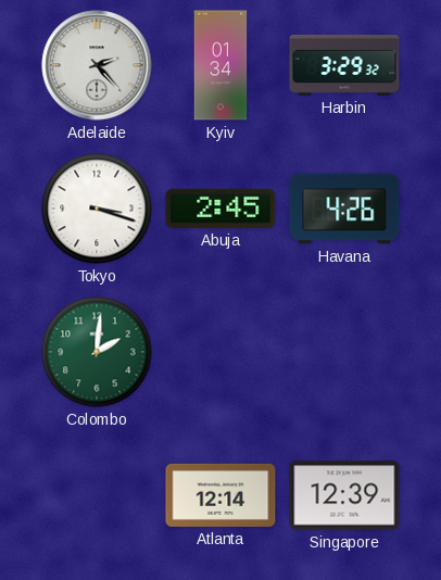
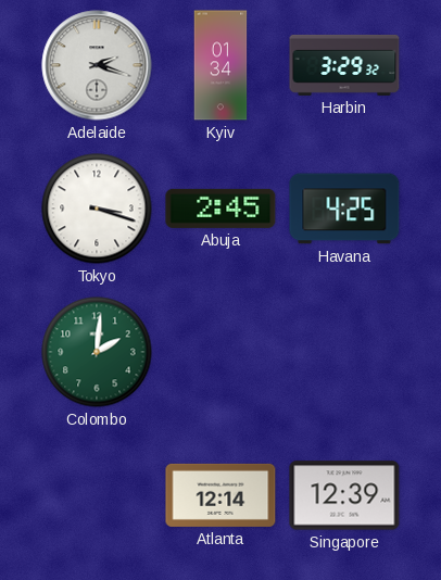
Adelaide: 2:23 -> 2:18
Havana: 4:26 -> 4:25
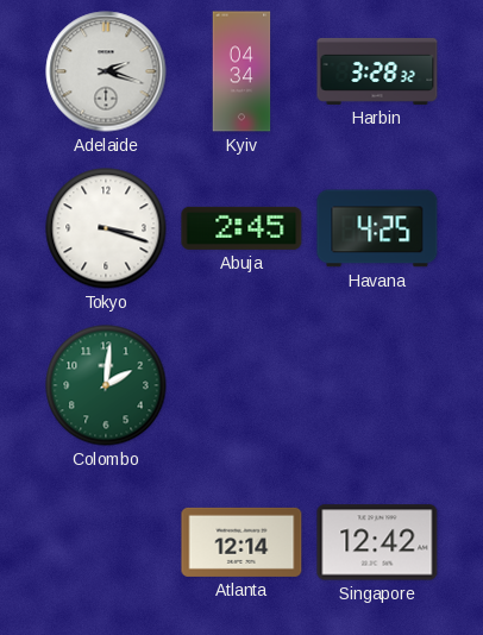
Kyiv: 01:34 -> 04:34
Harbin: 3:29 -> 3:28
Singapore: 12:39 -> 12:42
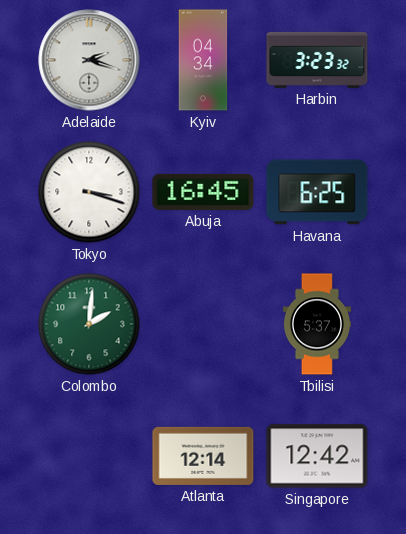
Harbin: 3:28 -> 3:23
Abuja: 2:45 -> 16:45
Havana: 4:25 -> 6:25
Tbilisi: none -> 5:37
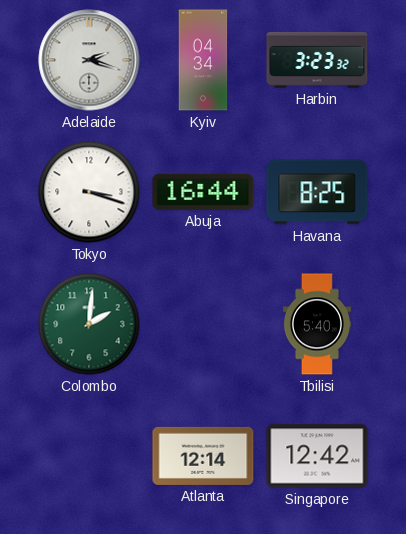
Abuja: 16:45 -> 16:44
Havana: 6:25 -> 8:25
Tbilisi: 5:37 -> 5:40
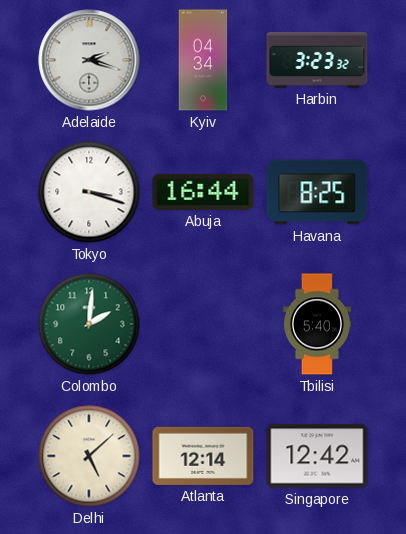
Delhi: none -> 5:08
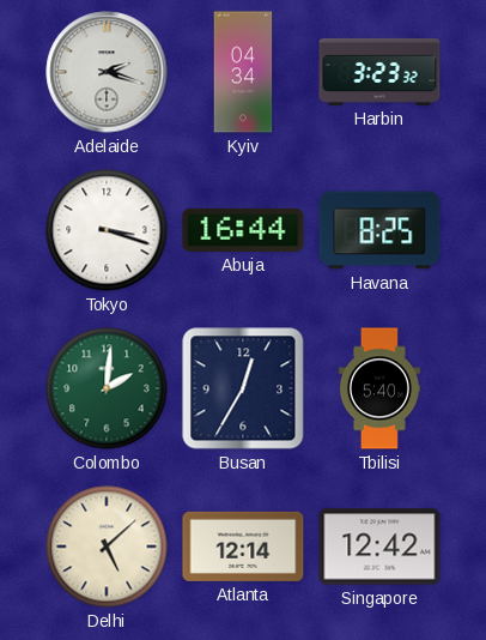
Busan: none -> 12:35
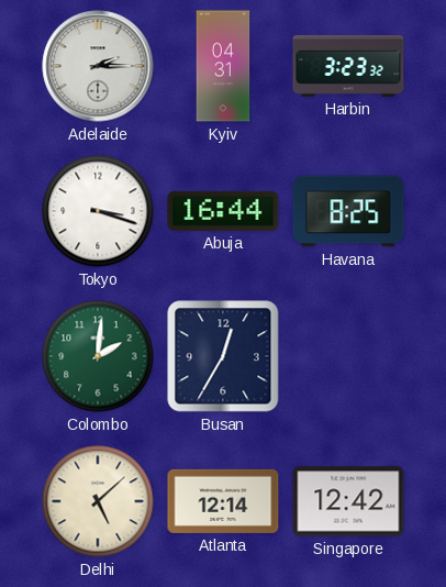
Adelaide: 2:18 -> 2:15
Kyiv: 04:34 -> 04:31
Tbilisi: 5:40 -> none
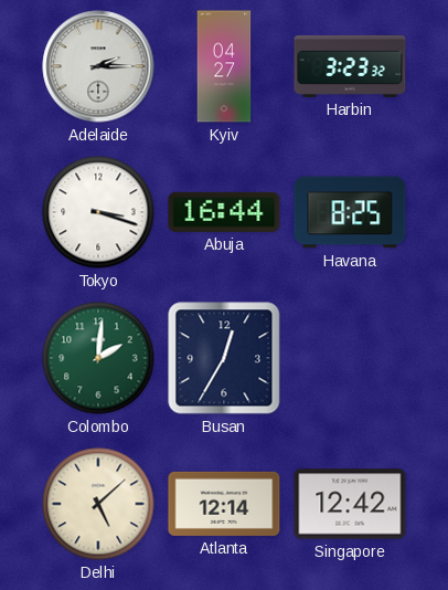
Kyiv: 04:31 -> 04:27
